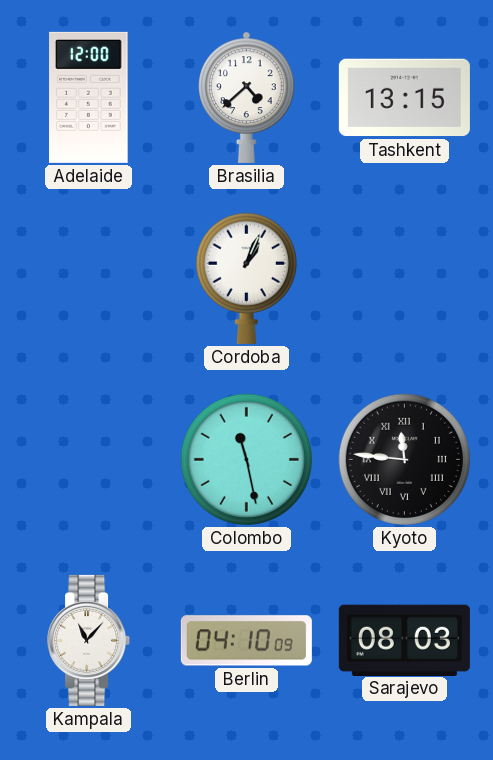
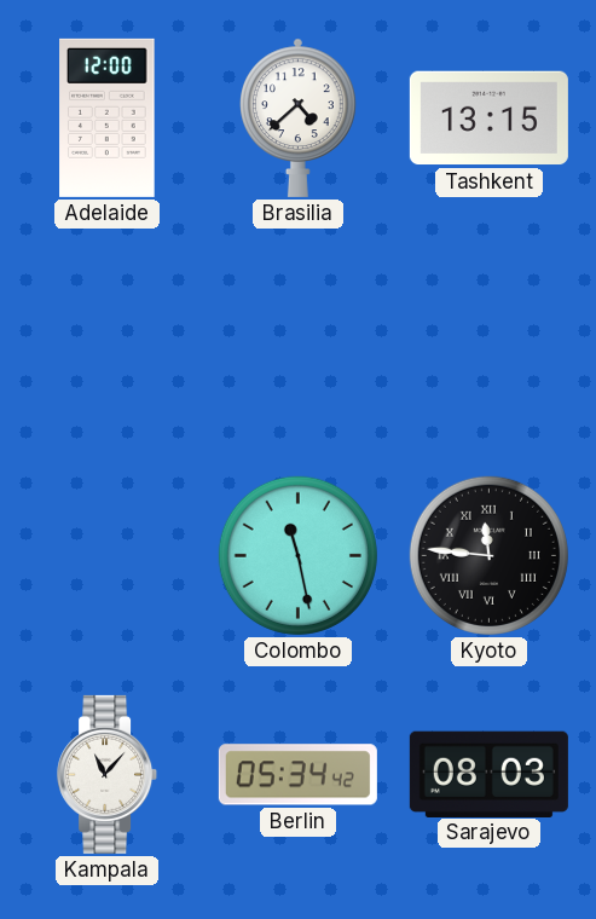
Cordoba: 1:04 -> none
Berlin: 04:10 -> 05:34
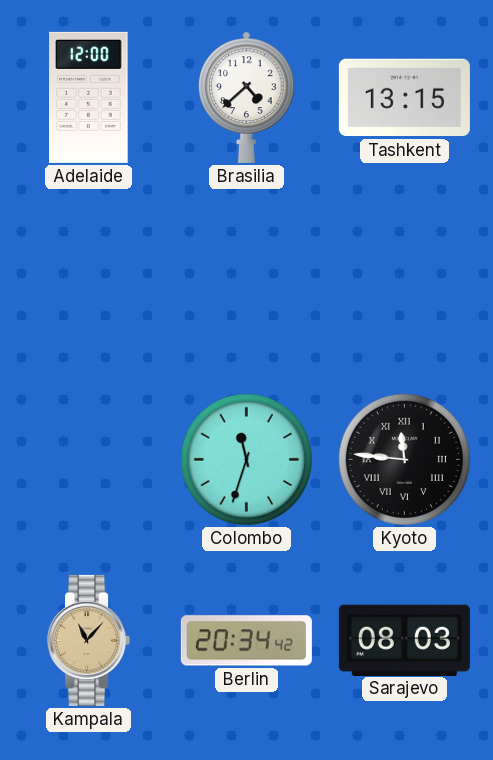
Colombo: 11:28 -> 11:33
Kampala dial: white -> champagne
Berlin: 05:34 -> 20:34
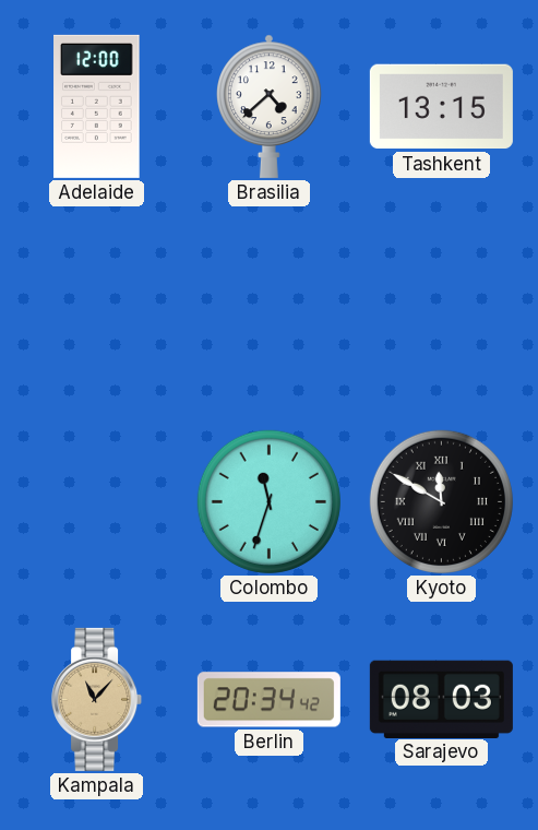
Kyoto: 11:46 -> 11:50
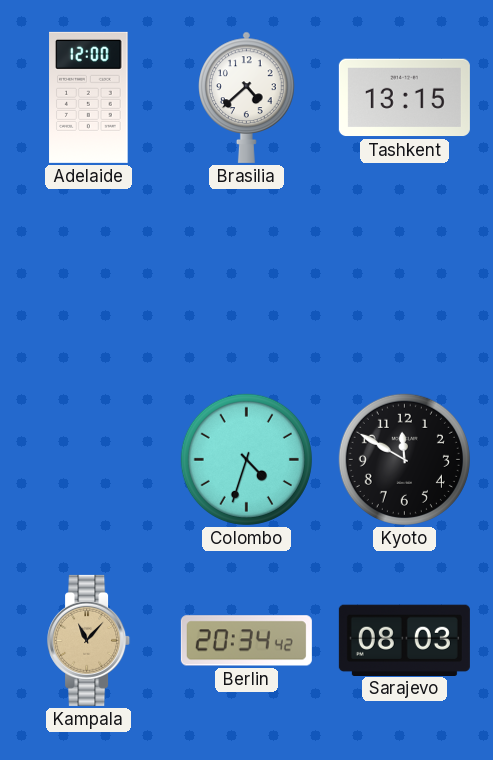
Colombo: 11:33 -> 4:33
Kyoto numerals: Roman -> Arabic
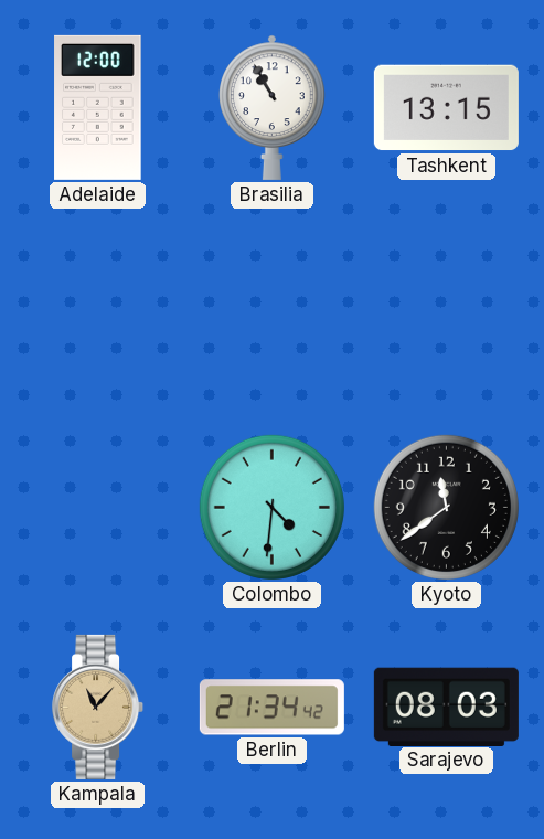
Brasilia: 4:38 -> 10:55
Colombo: 4:33 -> 4:31
Kyoto: 11:50 -> 11:39
Berlin: 20:34 -> 21:34
